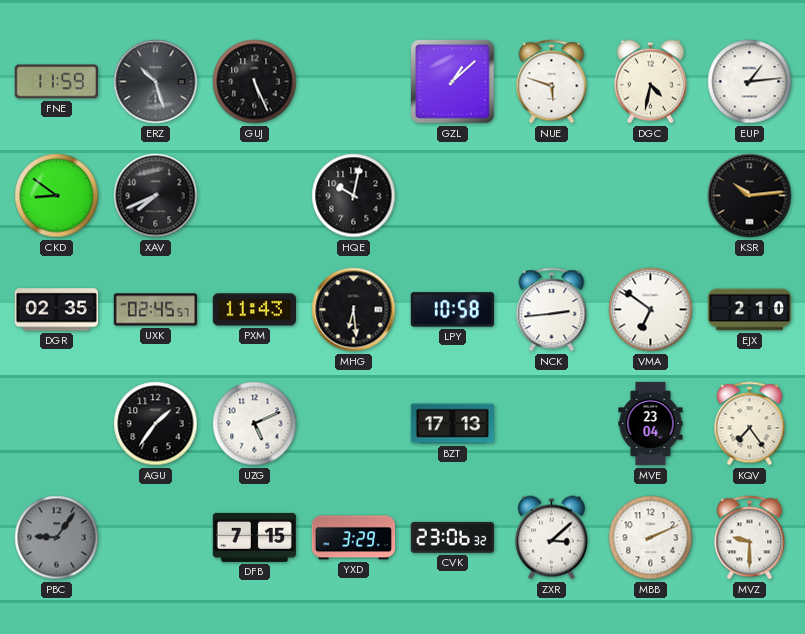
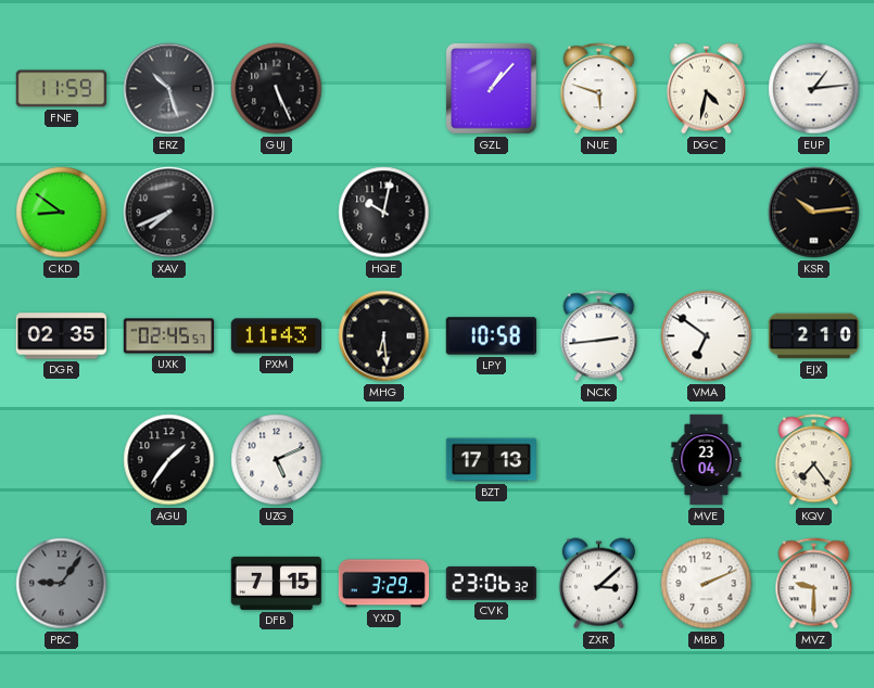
GZL: 1:08 -> 1:07
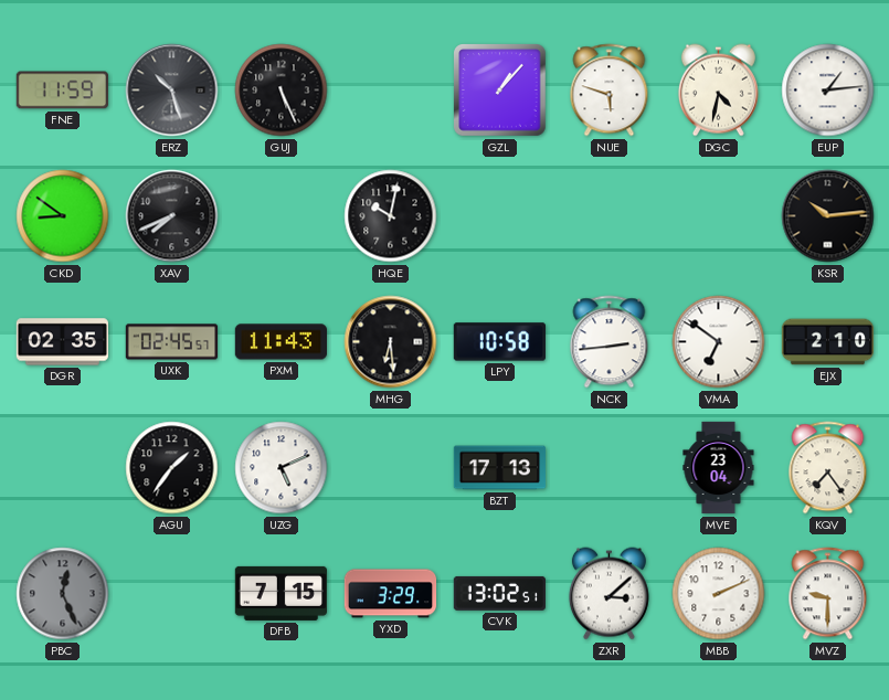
PBC: 9:06 -> 12:26
CVK: 23:06 -> 13:02
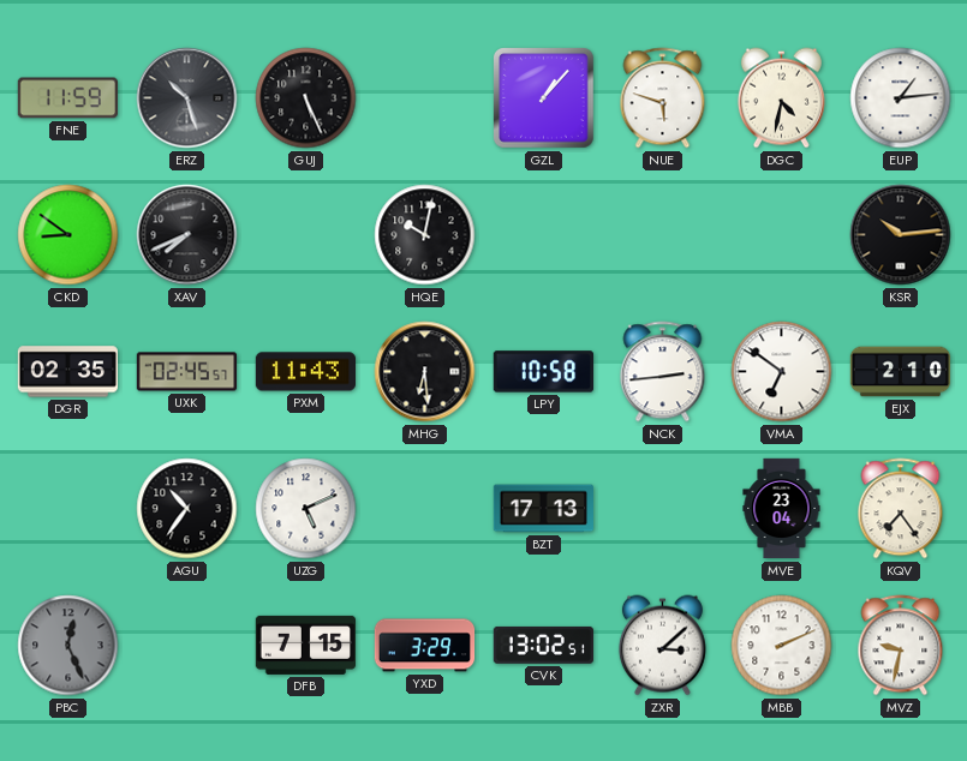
AGU: 1:36 -> 10:36
MVZ: 9:30 -> 9:32
